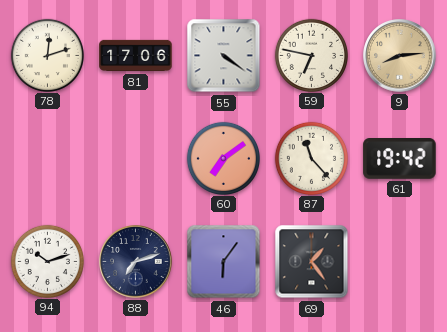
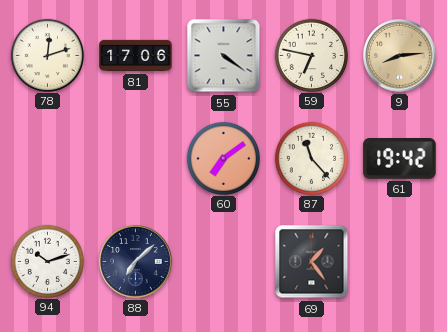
88: 7:12 -> 7:08
46: 6:06 -> none
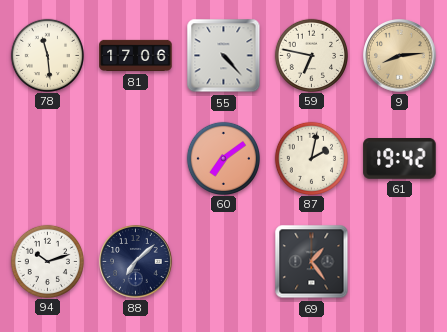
78: 12:12 -> 11:29
55: 4:21 -> 4:23
87: 11:23 -> 2:02
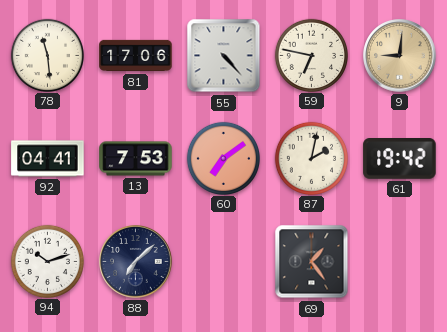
9: 8:14 -> 9:01
92: none -> 04:41
13: none -> 7:53
